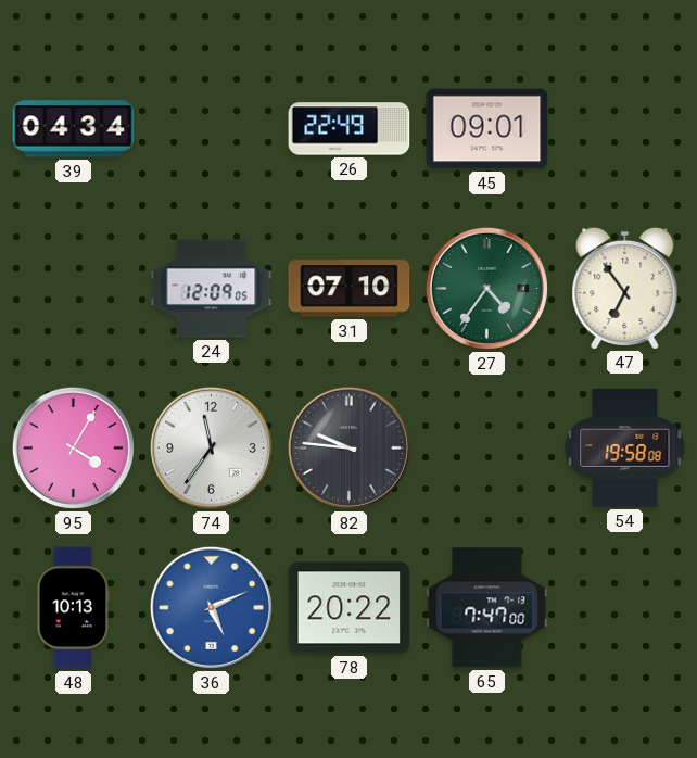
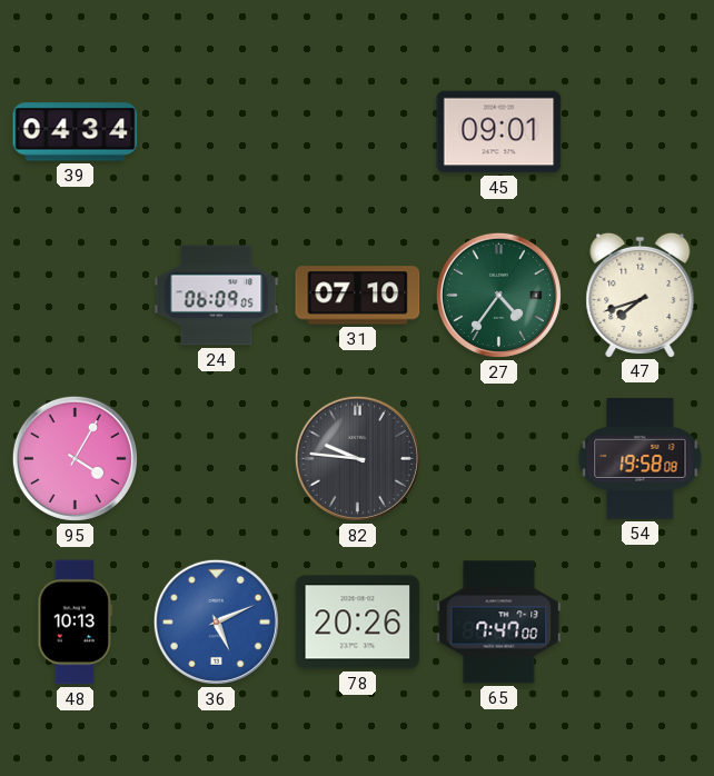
26: 22:49 -> none
24: 12:09 -> 06:09
47: 6:54 -> 7:42
74: 11:36 -> none
78: 20:22 -> 20:26
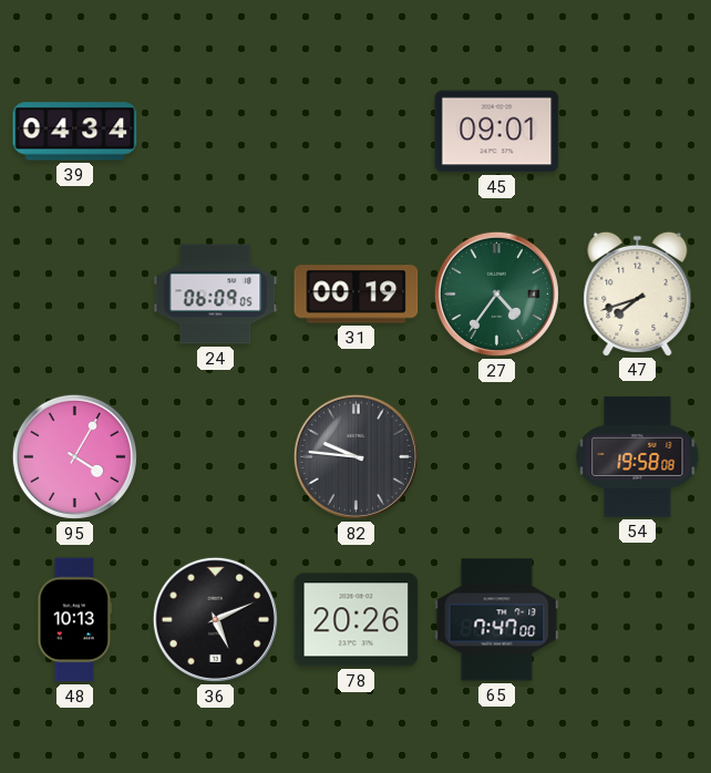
31: 07:10 -> 00:19
36 dial: blue -> black
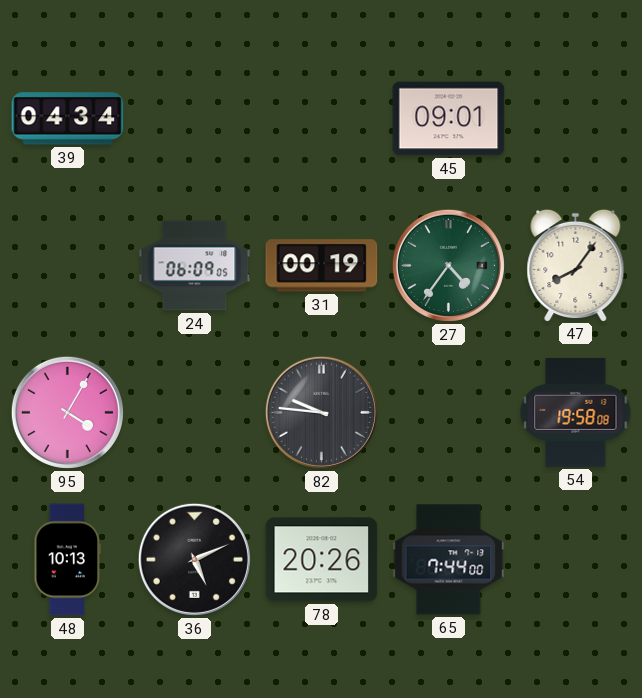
47: 7:42 -> 8:06
65: 7:47 -> 7:44
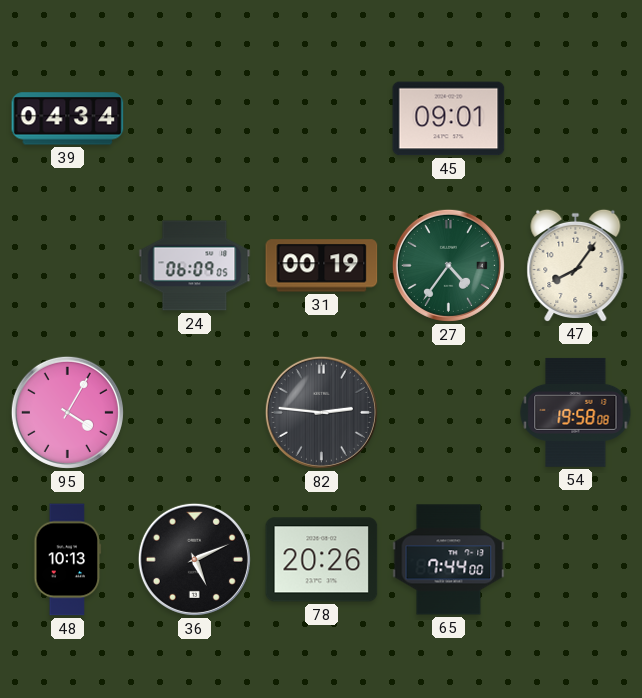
82: 9:46 -> 2:46
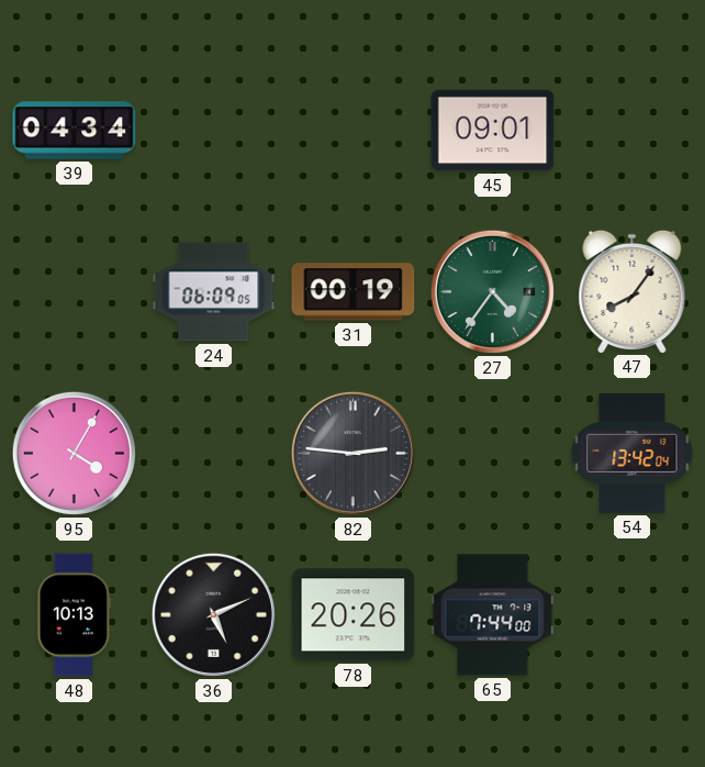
54: 19:58 -> 13:42
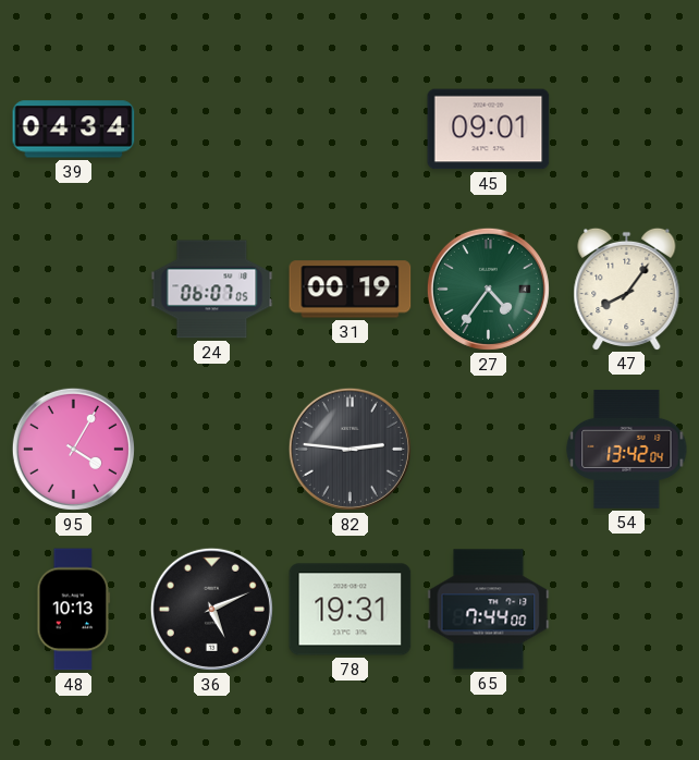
24: 06:09 -> 06:07
78: 20:26 -> 19:31
